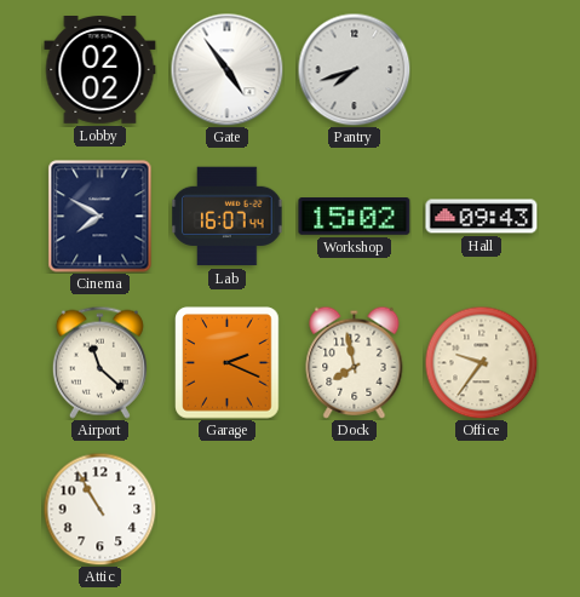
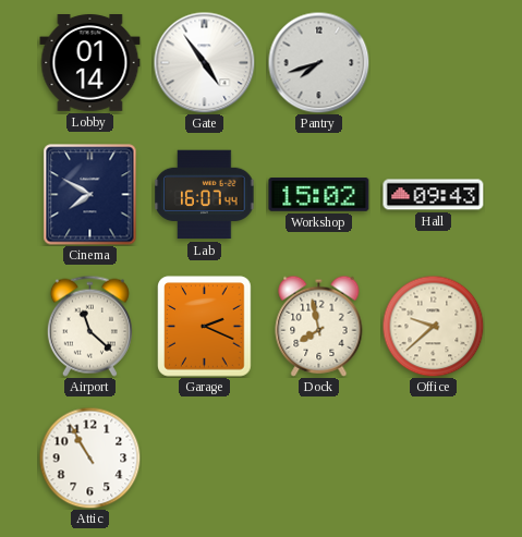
Lobby: 02:02 -> 01:14
Office: 9:36 -> 9:38
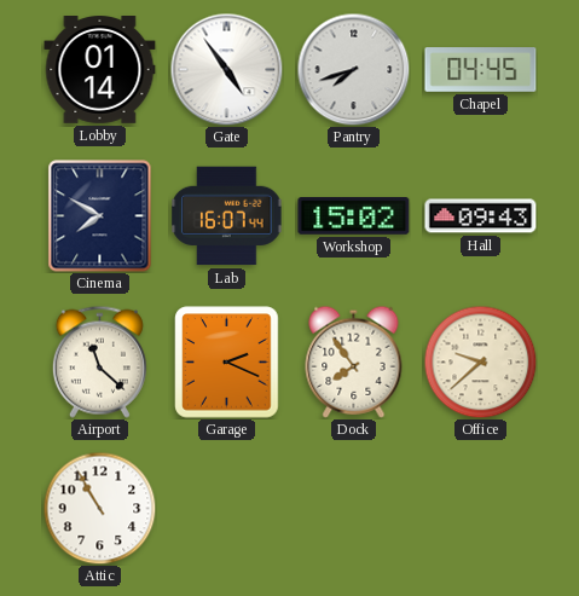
Chapel: none -> 04:45
Dock: 7:58 -> 7:54
